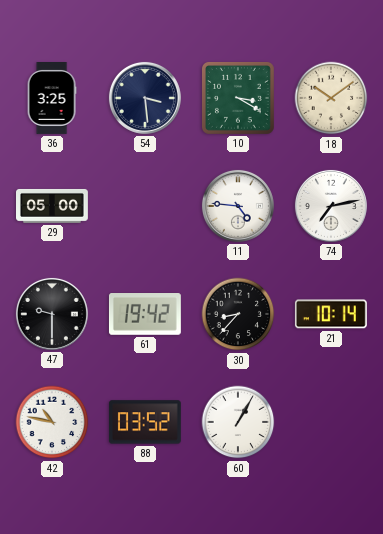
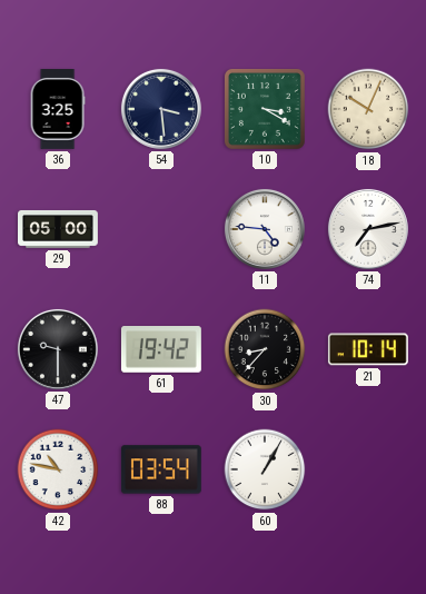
18: 10:09 -> 10:04
88: 03:52 -> 03:54
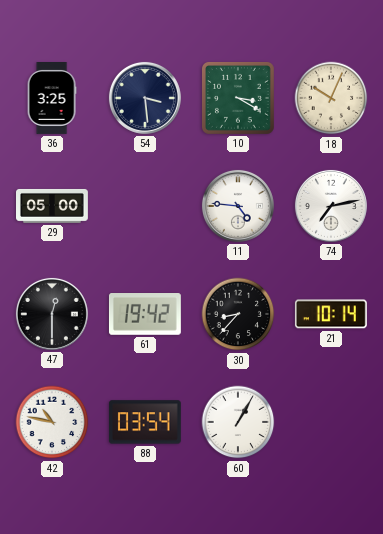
47: 9:30 -> 12:30
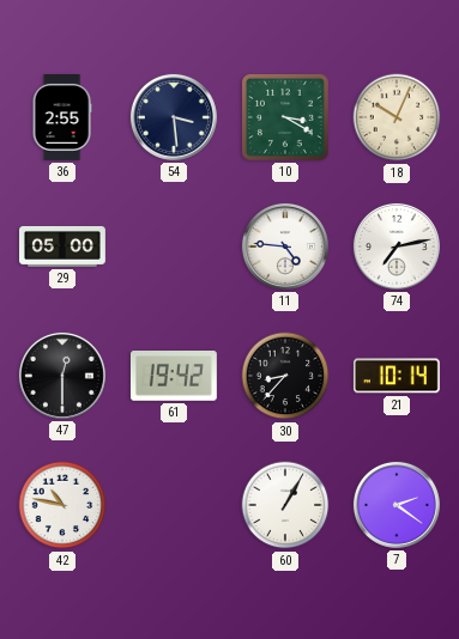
36: 3:25 -> 2:55
88: 03:54 -> none
7: none -> 2:21
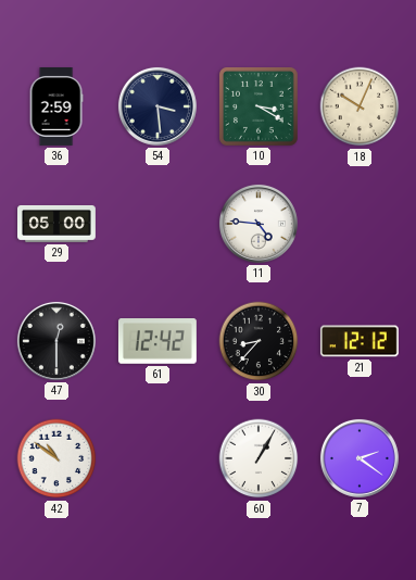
36: 2:55 -> 2:59
74: 7:13 -> none
61: 19:42 -> 12:42
21: 10:14 -> 12:12
42: 10:47 -> 10:51
